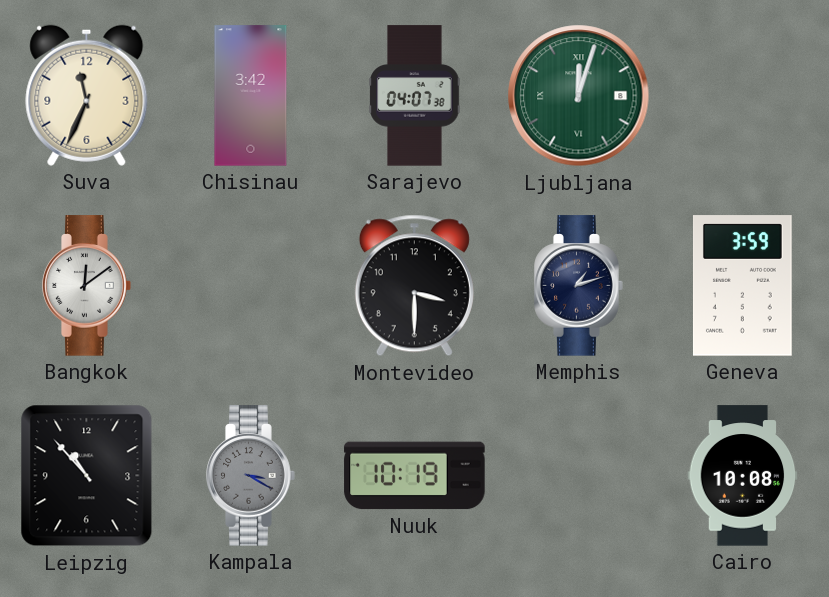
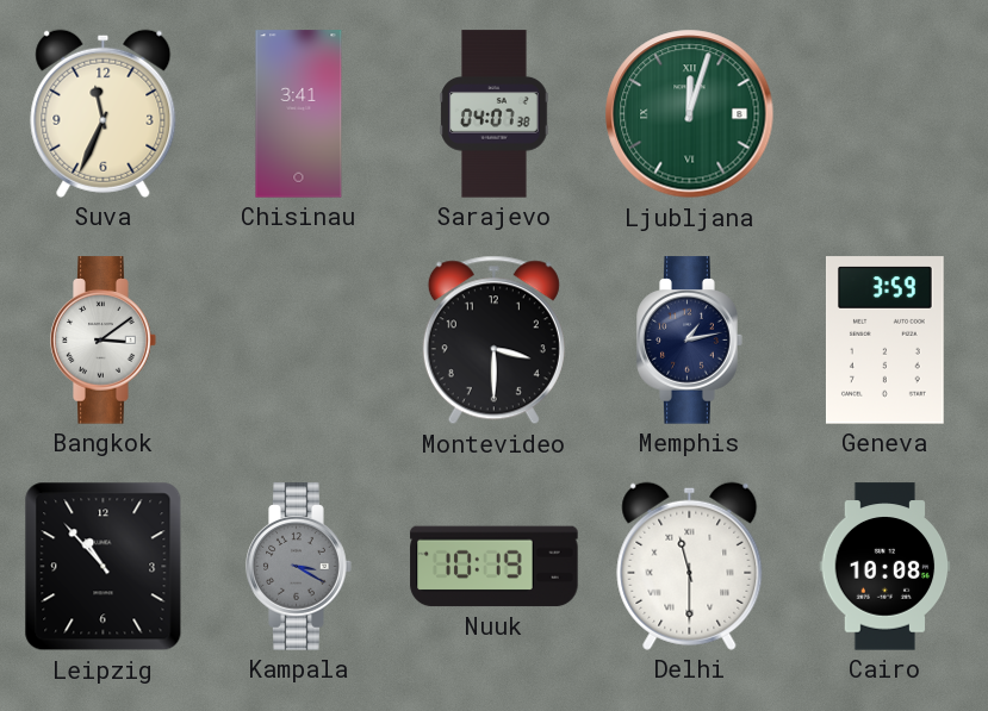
Chisinau: 3:42 -> 3:41
Bangkok: 12:09 -> 3:09
Memphis: 1:12 -> 1:13
Delhi: none -> 11:30
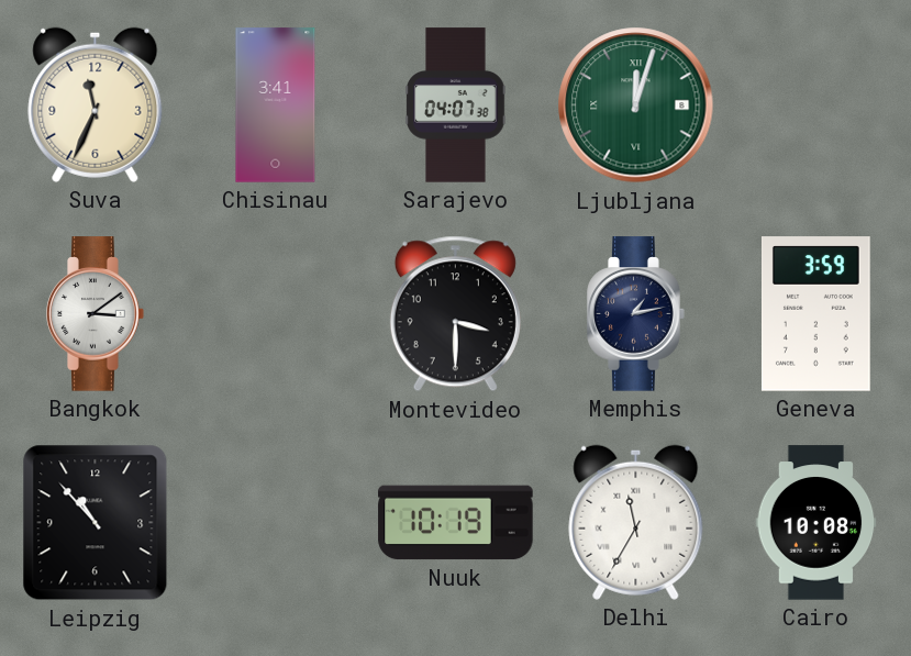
Kampala: 3:20 -> none
Delhi: 11:30 -> 11:35
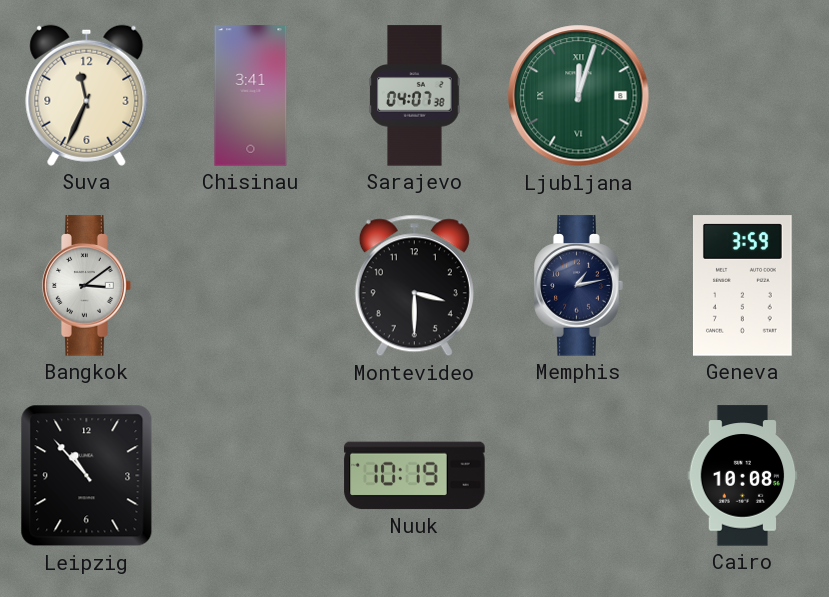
Delhi: 11:35 -> none
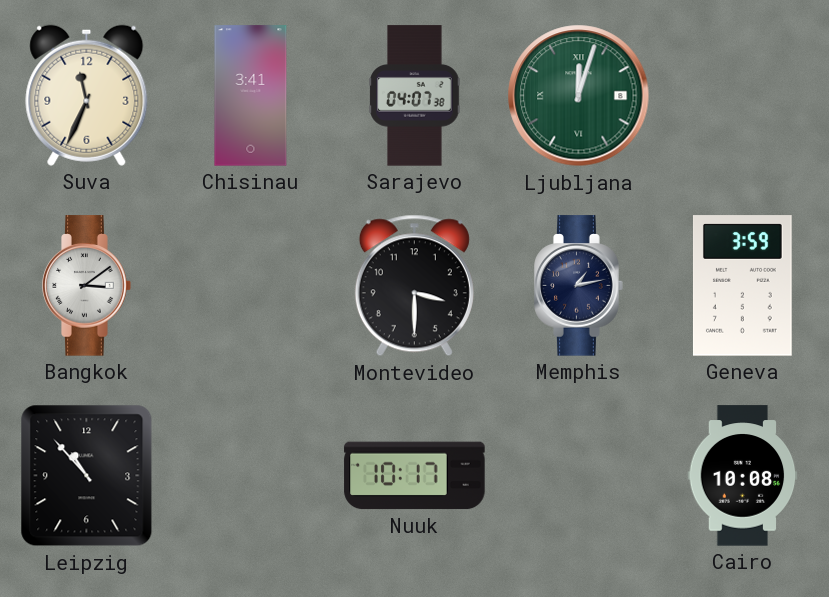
Nuuk: 10:19 -> 10:17
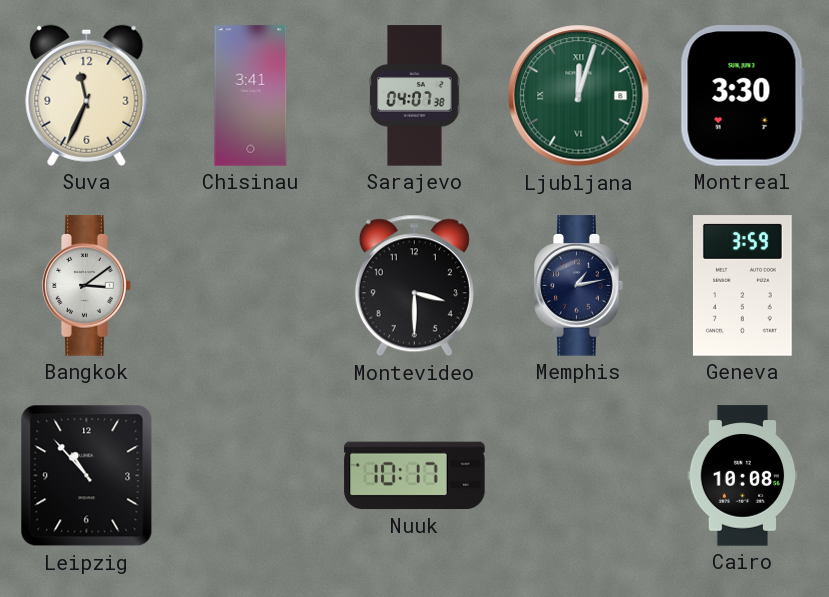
Montreal: none -> 3:30
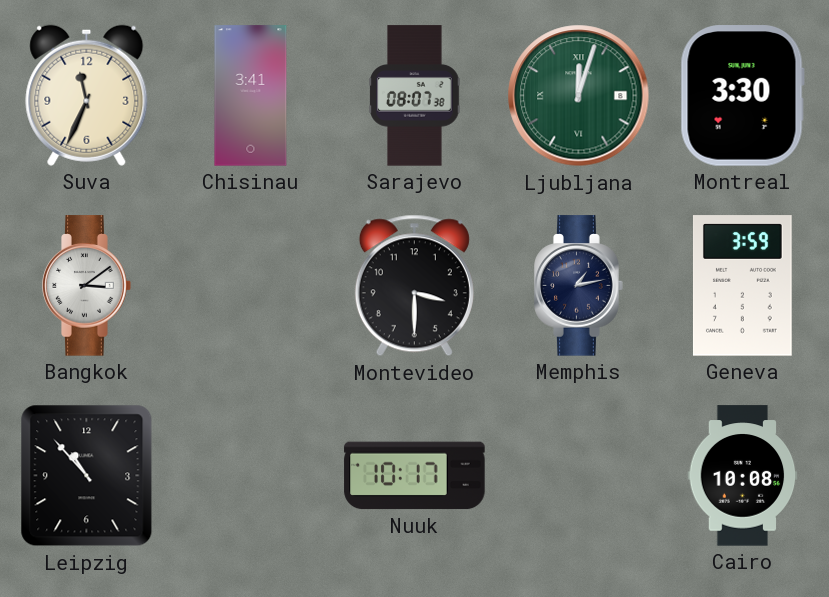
Sarajevo: 04:07 -> 08:07
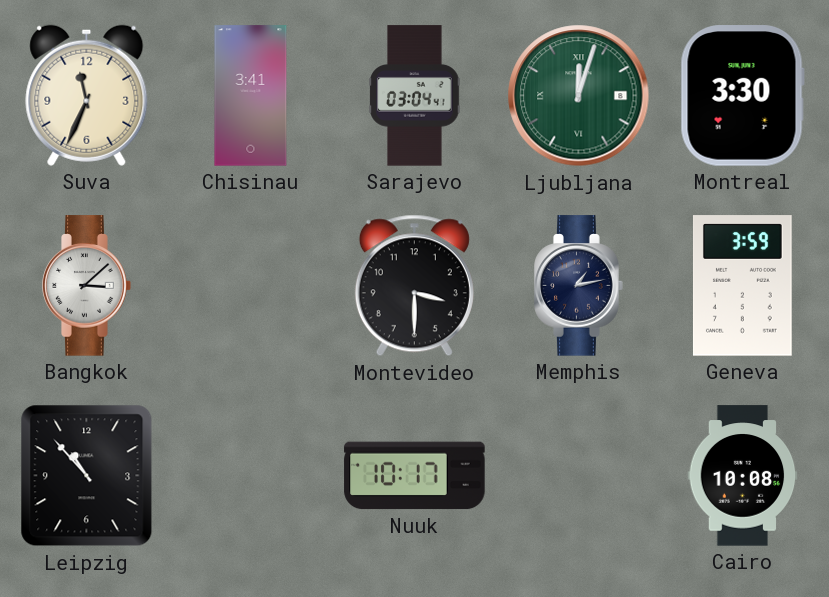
Sarajevo: 08:07 -> 03:04
Bangkok: 3:09 -> 3:08
